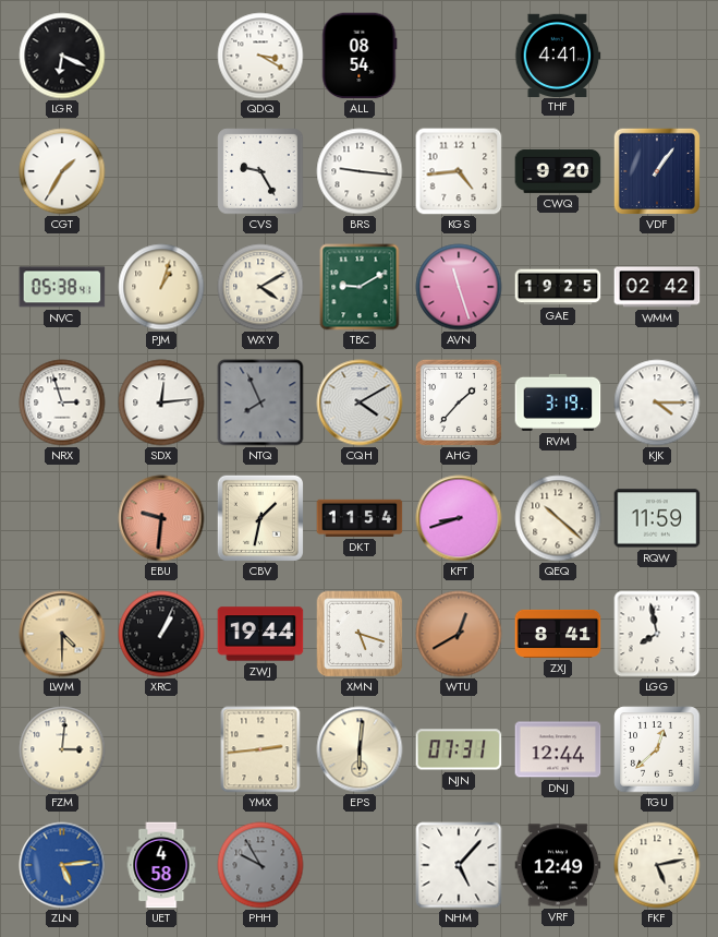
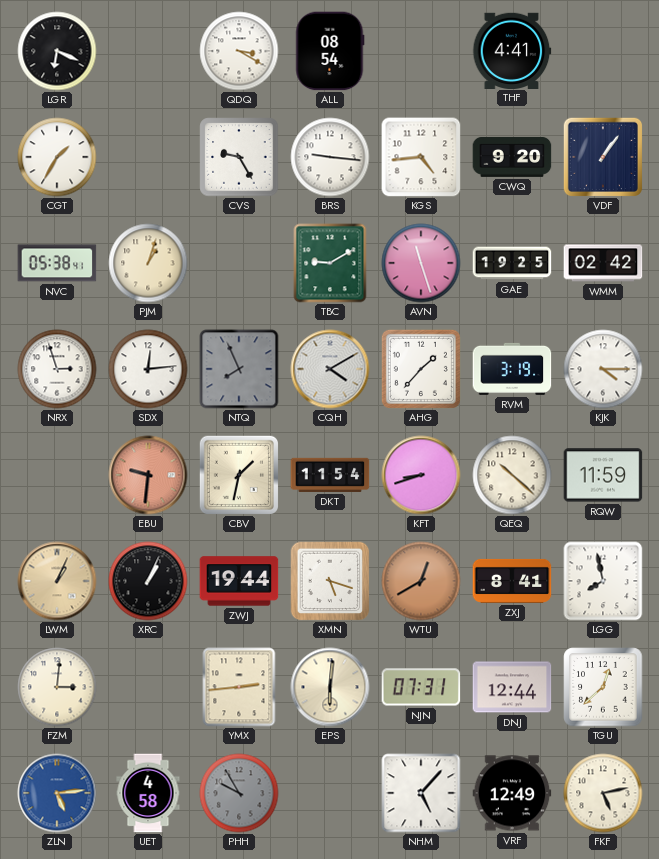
WXY: 4:10 -> none
LWM: 4:30 -> 1:04
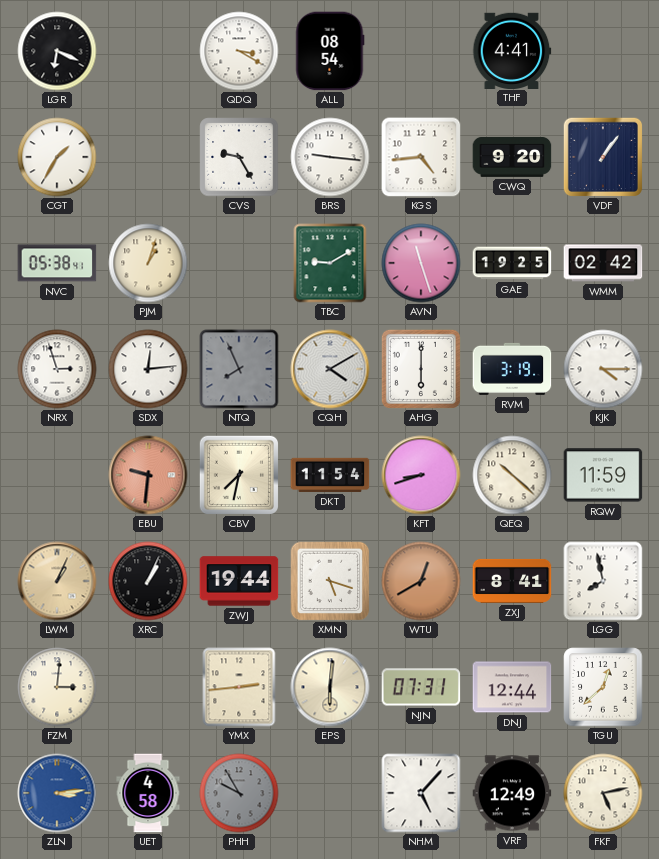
AHG: 1:37 -> 6:00
CBV: 1:32 -> 7:32
ZLN: 5:14 -> 3:14
